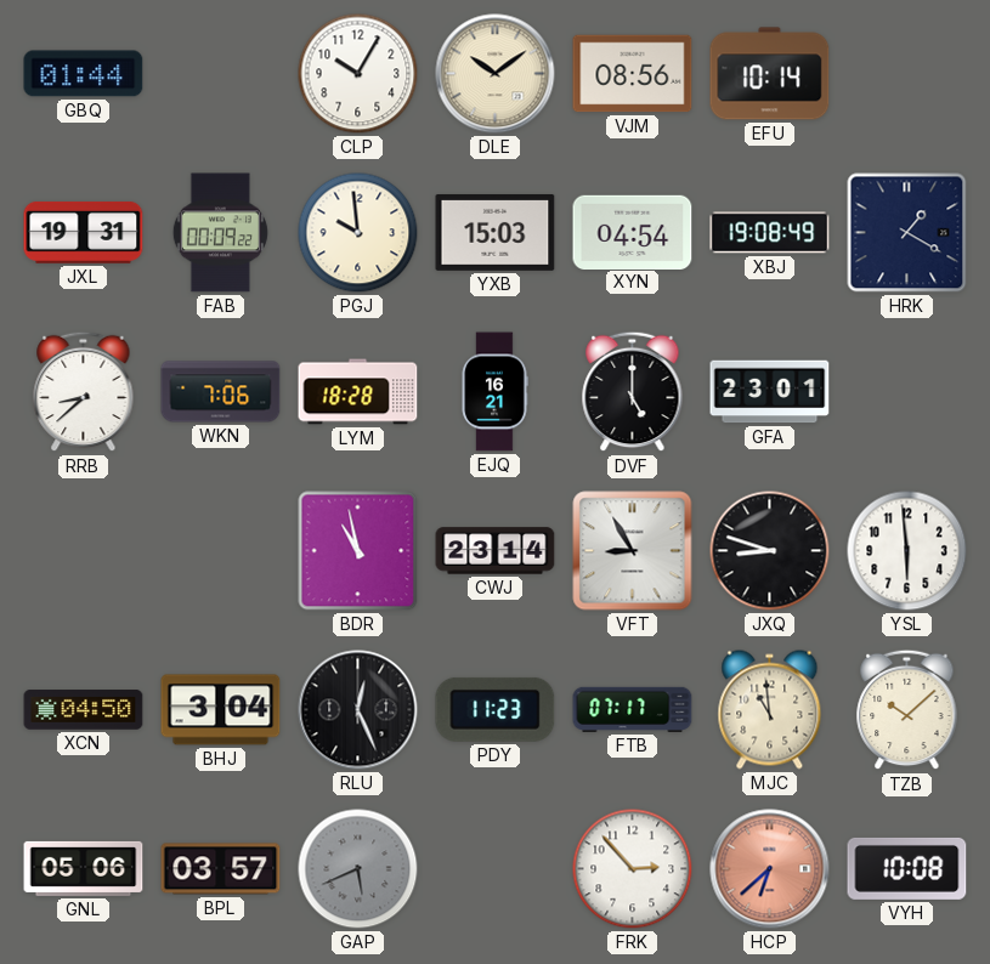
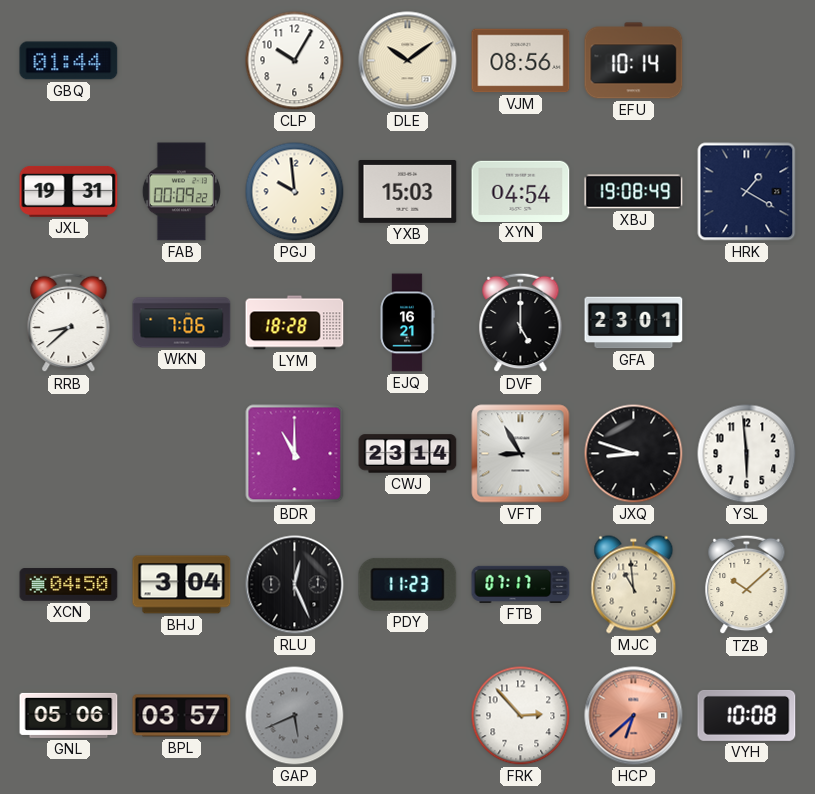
BDR: 10:58 -> 11:00
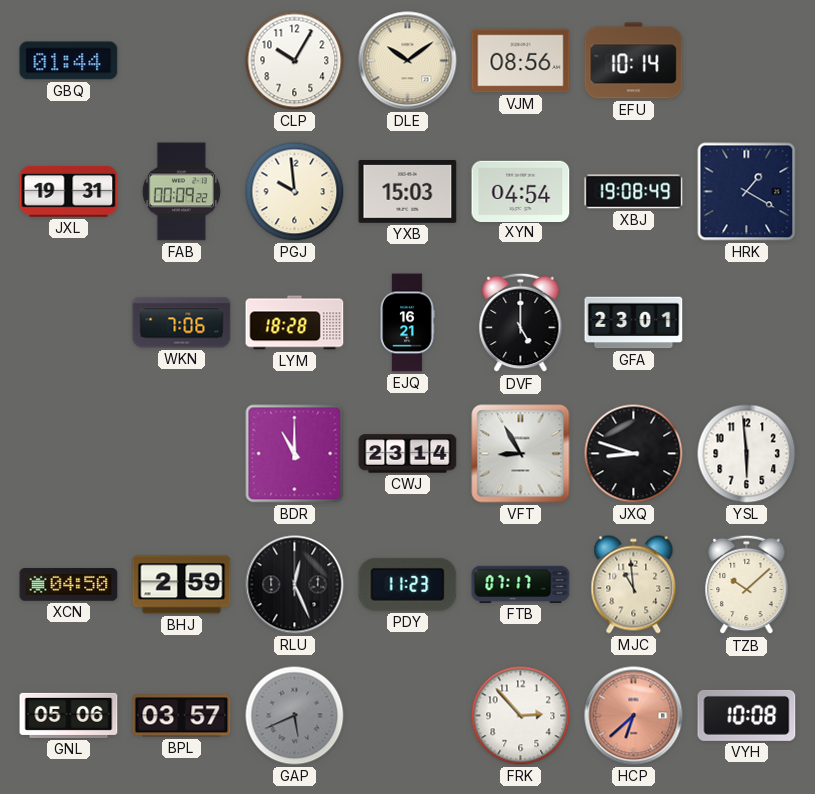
RRB: 8:38 -> none
BHJ: 3:04 -> 2:59
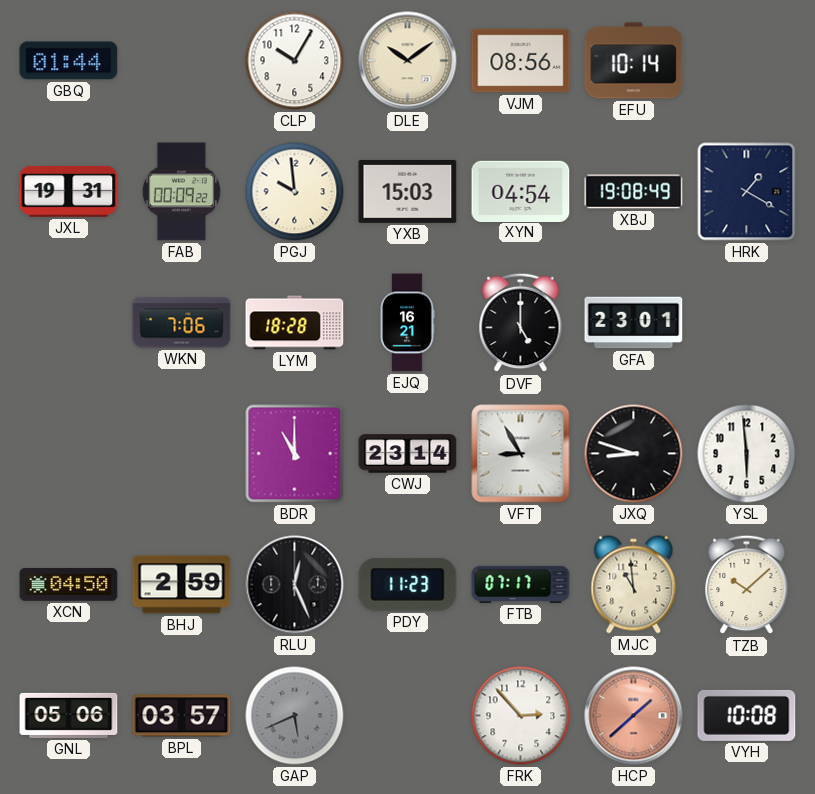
HCP: 6:38 -> 1:38
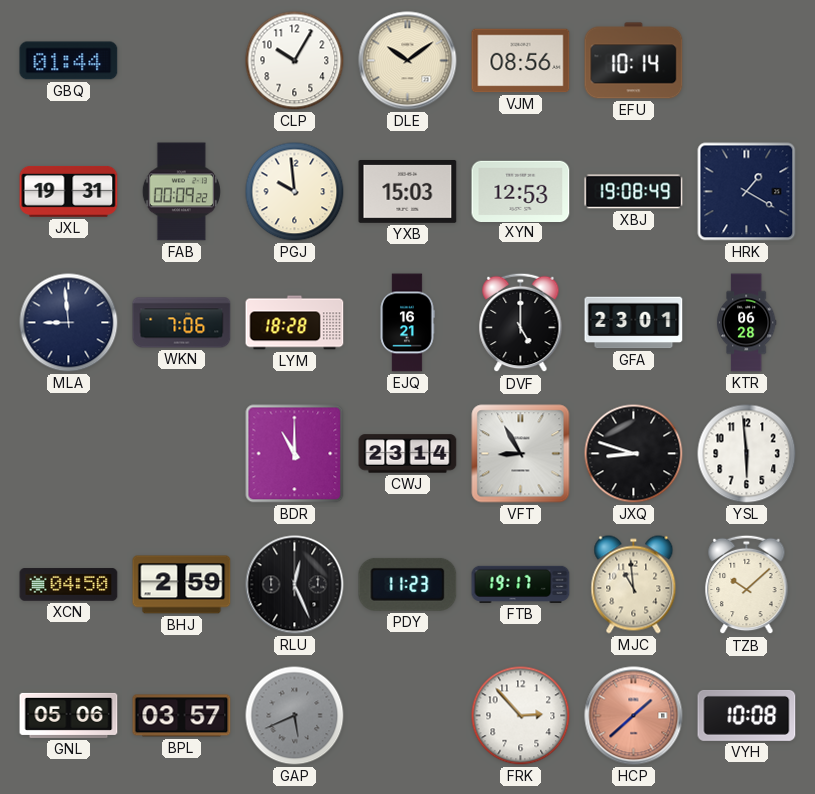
XYN: 04:54 -> 12:53
MLA: none -> 8:59
KTR: none -> 06:28
FTB: 07:17 -> 19:17
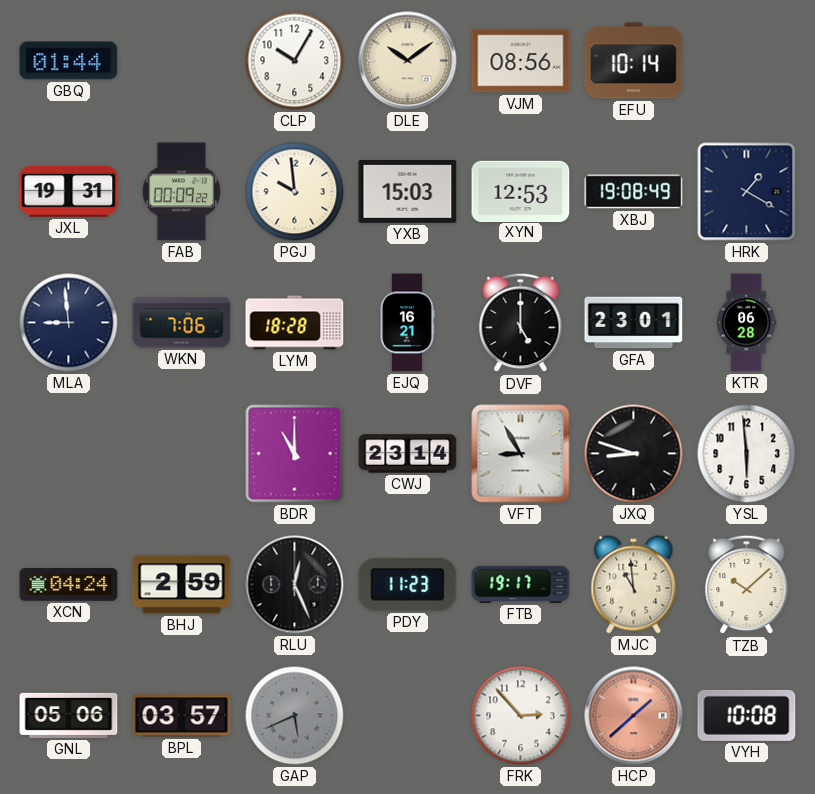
XCN: 04:50 -> 04:24
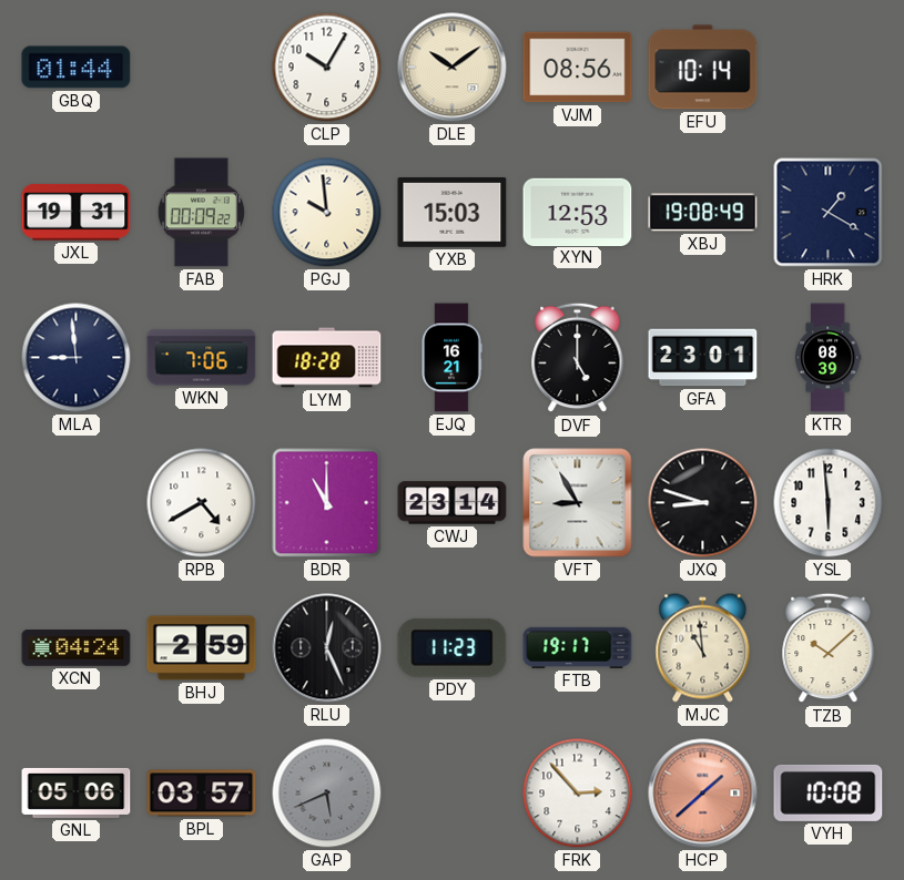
KTR: 06:28 -> 08:39
RPB: none -> 4:40
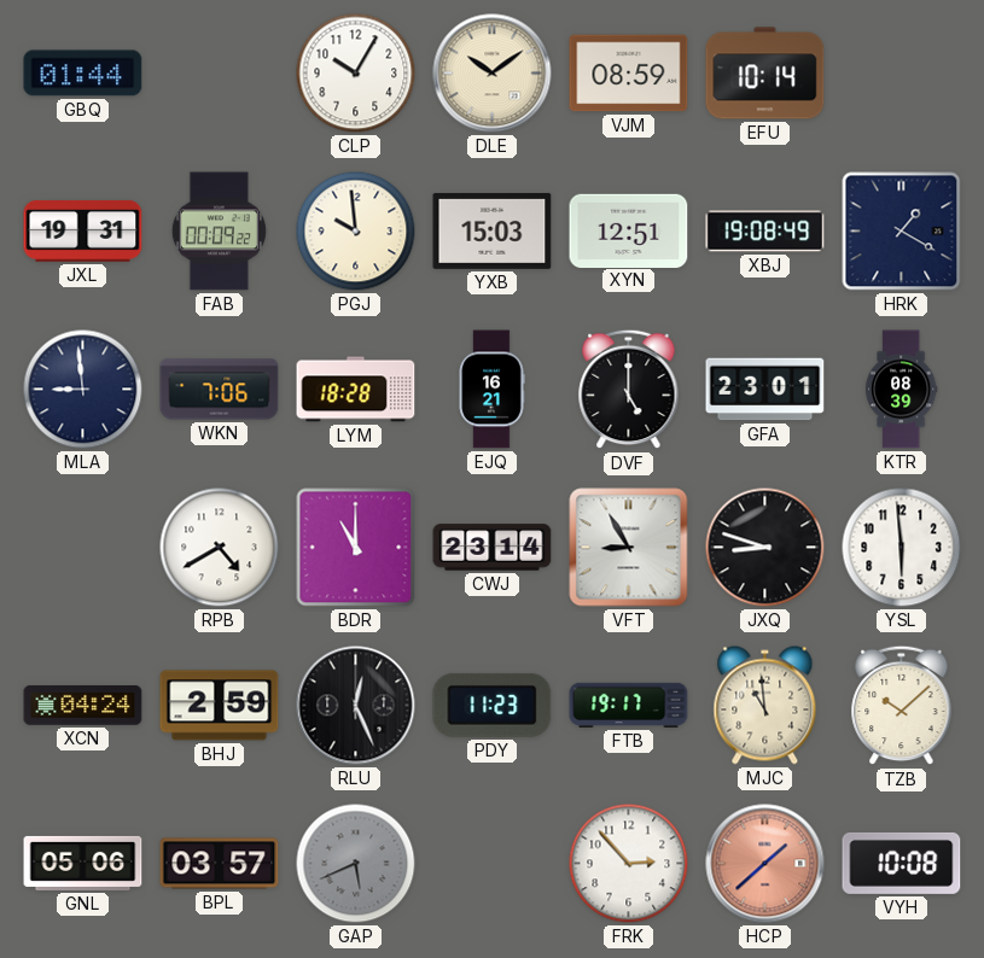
VJM: 08:56 -> 08:59
XYN: 12:53 -> 12:51
